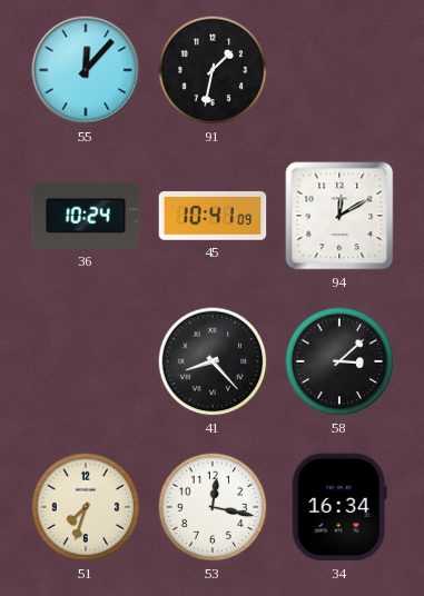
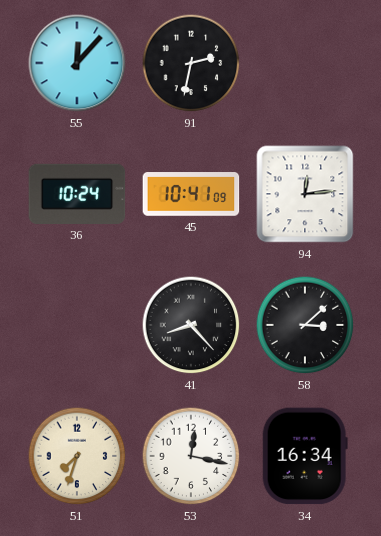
91: 1:32 -> 2:32
94: 12:10 -> 12:14
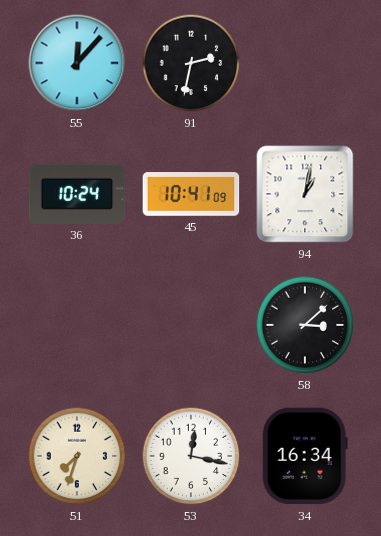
94: 12:14 -> 1:02
41: 8:23 -> none
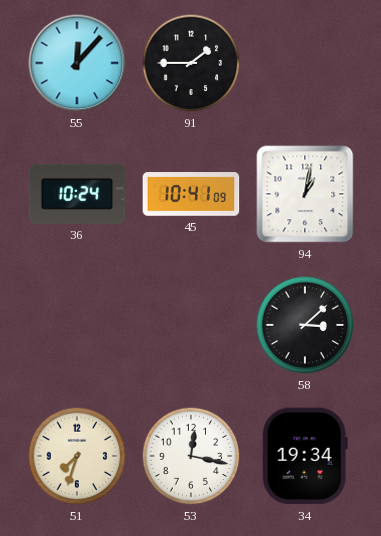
91: 2:32 -> 1:45
34: 16:34 -> 19:34
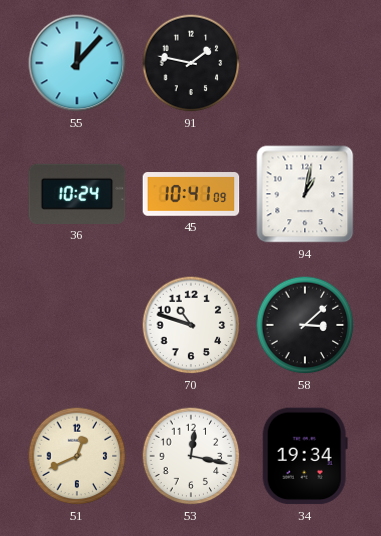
91: 1:45 -> 1:47
70: none -> 10:48
51: 7:33 -> 12:41
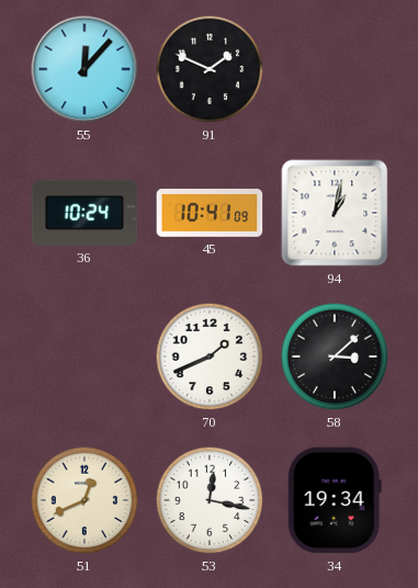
91: 1:47 -> 1:49
70: 10:48 -> 1:41
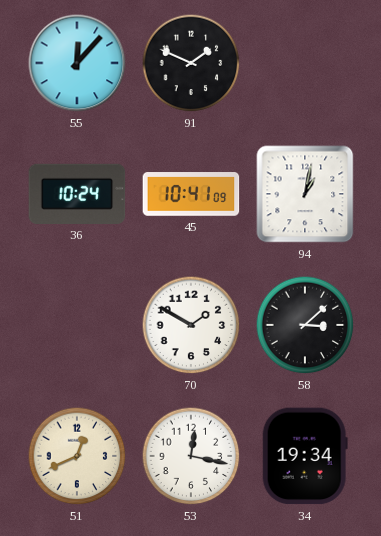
70: 1:41 -> 1:50
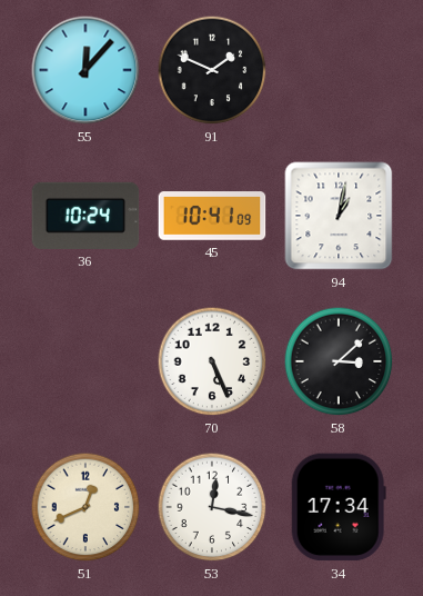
70: 1:50 -> 5:26
34: 19:34 -> 17:34
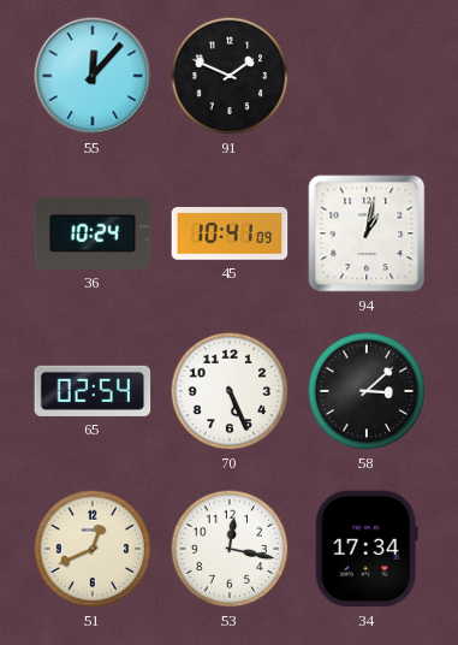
65: none -> 02:54
